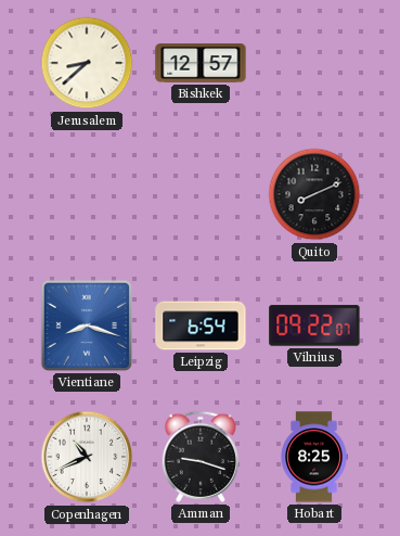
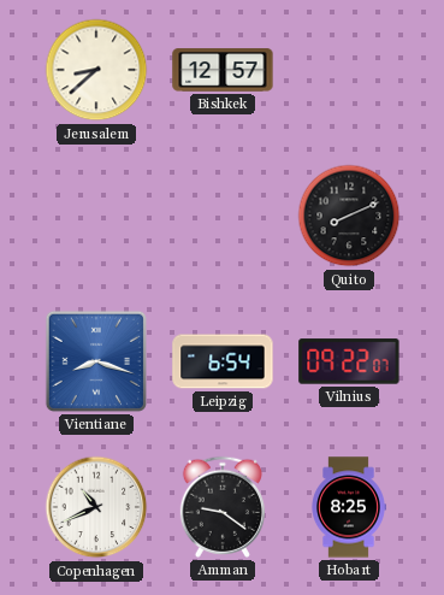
Amman: 9:18 -> 9:21
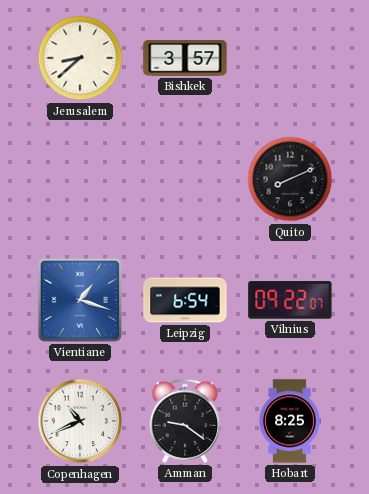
Bishkek: 12:57 -> 3:57
Vientiane: 8:18 -> 1:18
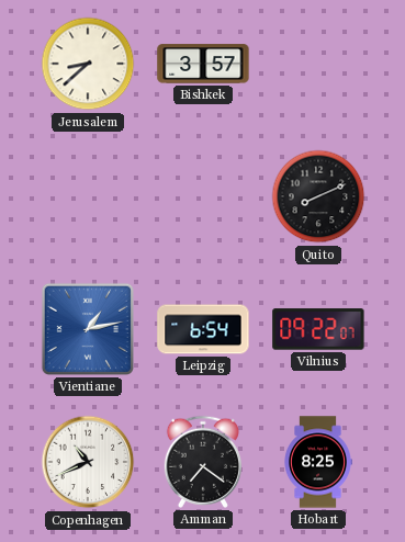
Vientiane: 1:18 -> 1:13
Amman: 9:21 -> 7:21
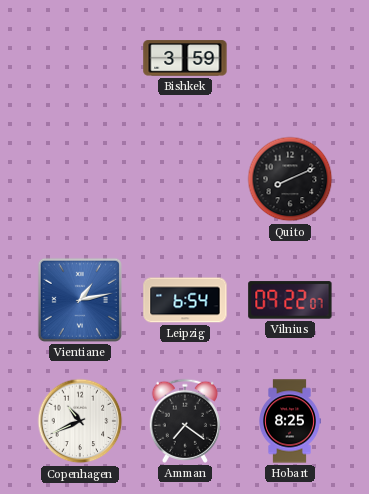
Jerusalem: 8:38 -> none
Bishkek: 3:57 -> 3:59
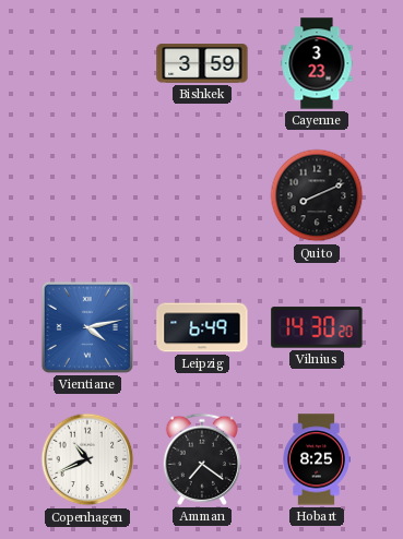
Cayenne: none -> 3:23
Vientiane: 1:13 -> 4:13
Leipzig: 6:54 -> 6:49
Vilnius: 09:22 -> 14:30
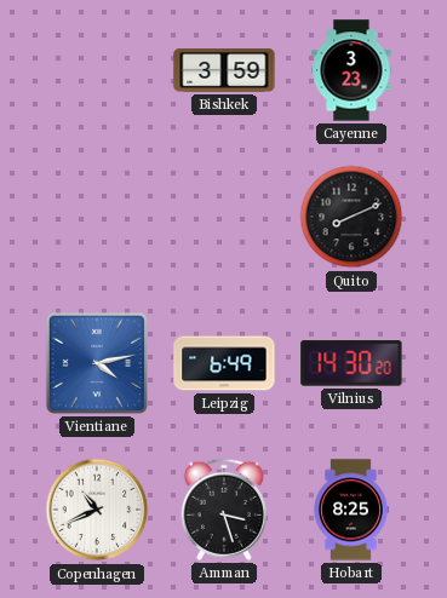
Amman: 7:21 -> 3:27
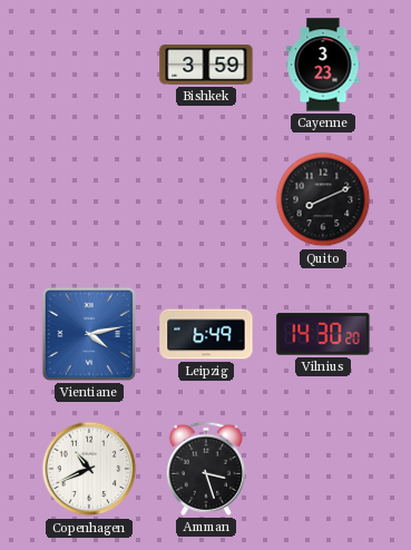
Hobart: 8:25 -> none
